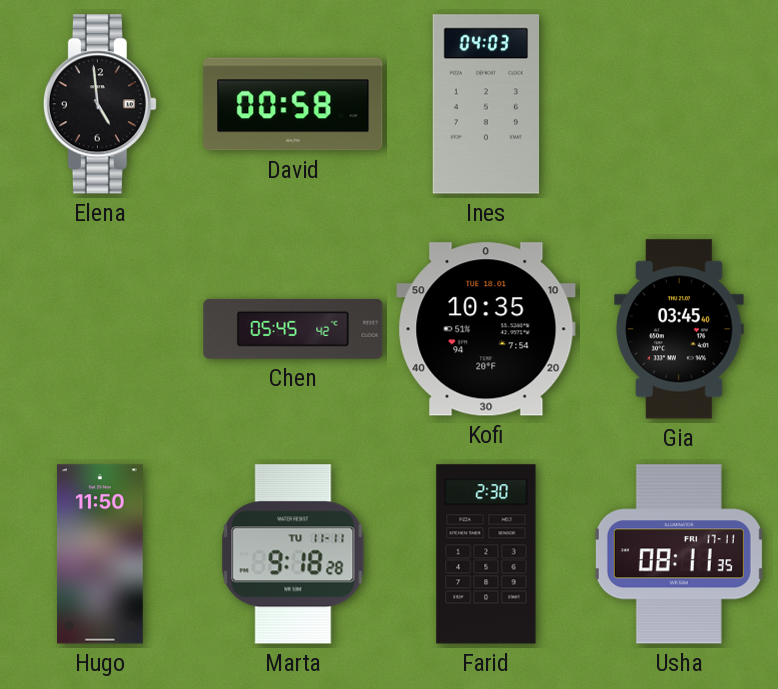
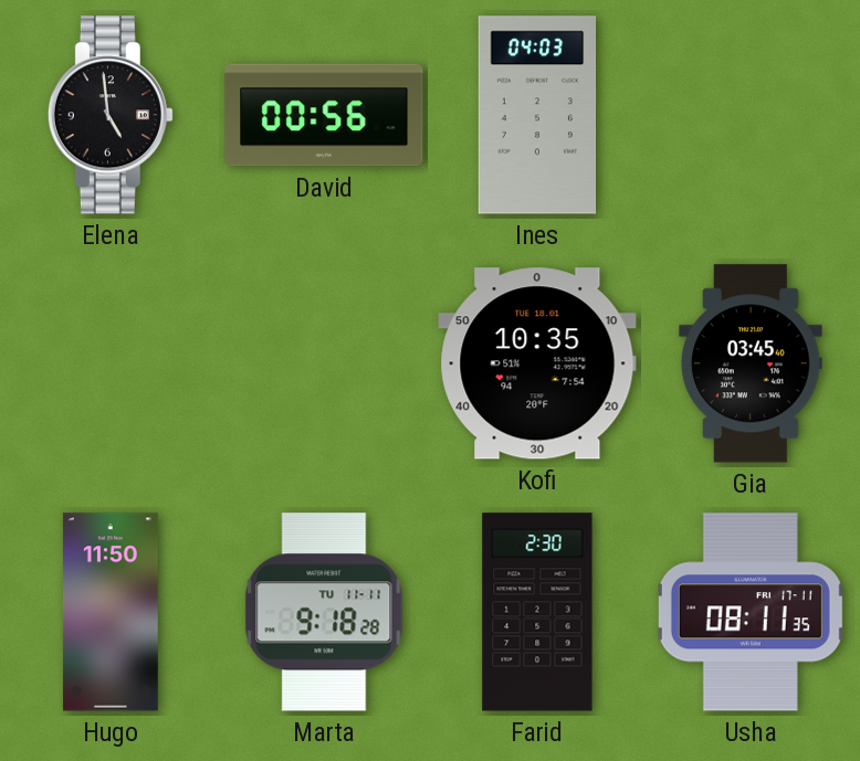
David: 00:58 -> 00:56
Chen: 05:45 -> none
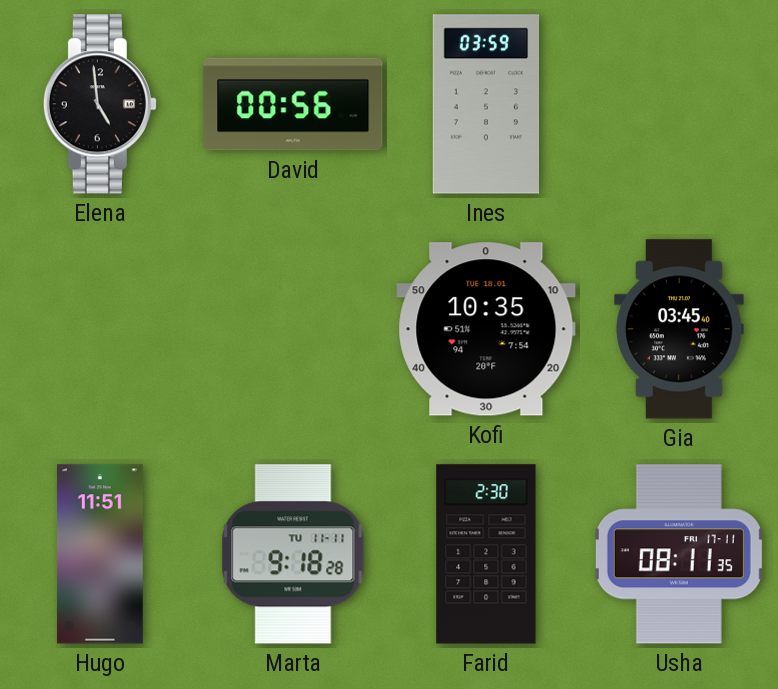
Ines: 04:03 -> 03:59
Hugo: 11:50 -> 11:51
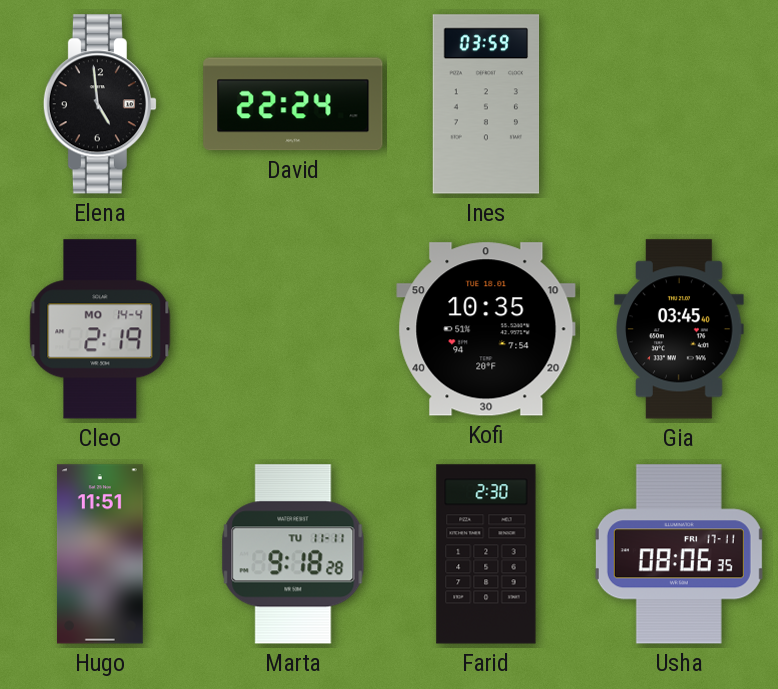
David: 00:56 -> 22:24
Cleo: none -> 2:19
Usha: 08:11 -> 08:06
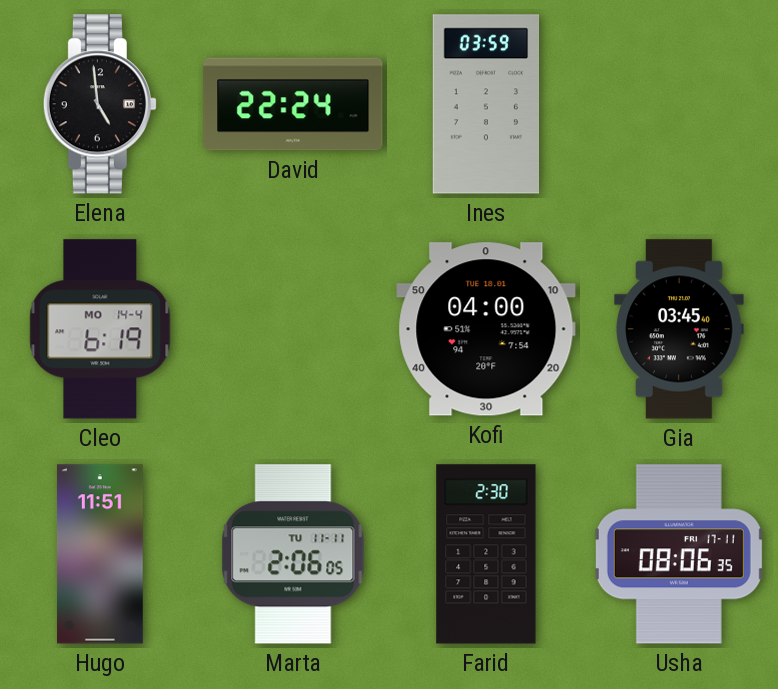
Cleo: 2:19 -> 6:19
Kofi: 10:35 -> 04:00
Marta: 9:18 -> 2:06
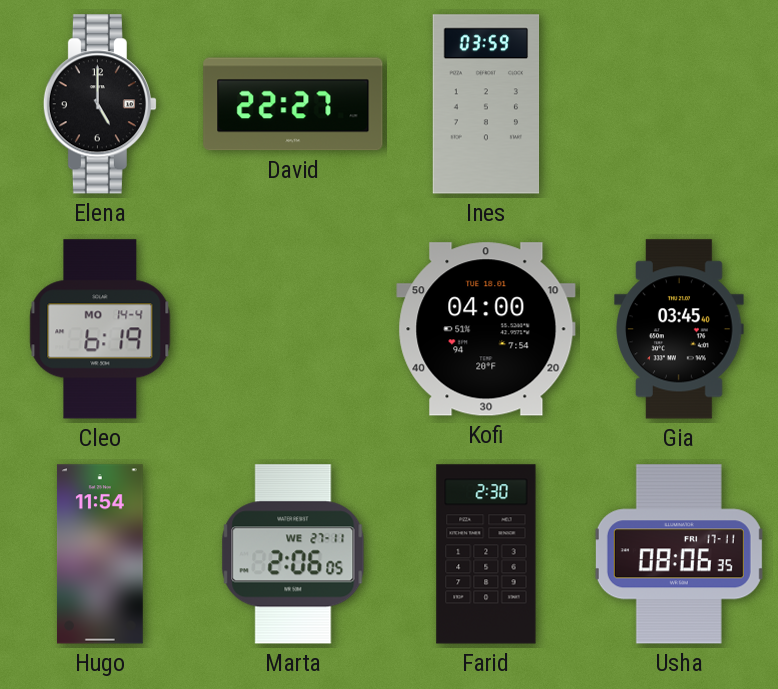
Elena: 4:59 -> 5:00
David: 22:24 -> 22:27
Hugo: 11:51 -> 11:54
Marta date: TU 11-11 -> WE 27-11
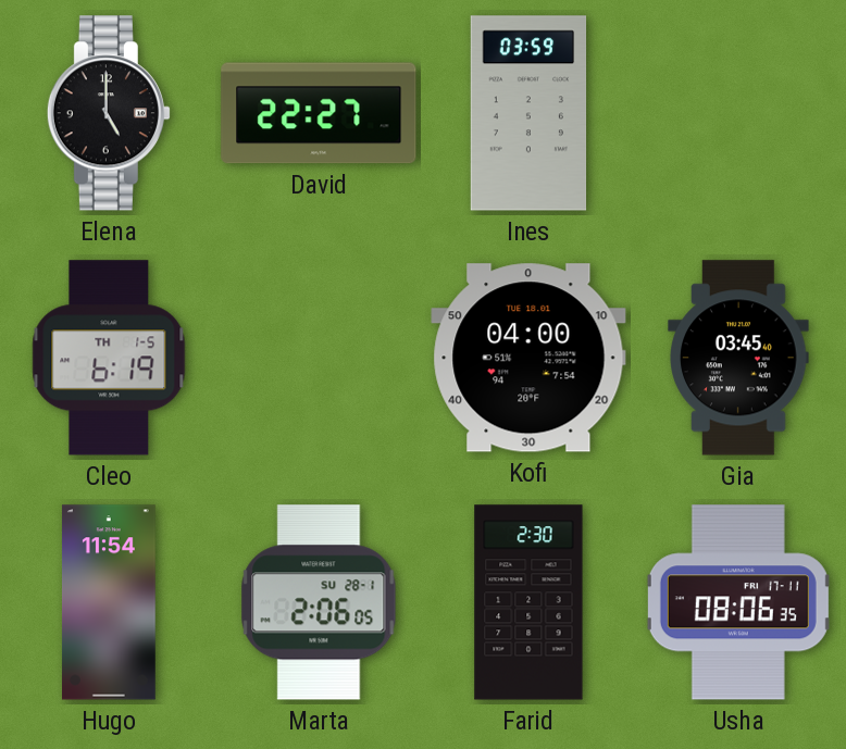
Cleo date: MO 14-4 -> TH 1-5
Marta date: WE 27-11 -> SU 28-1
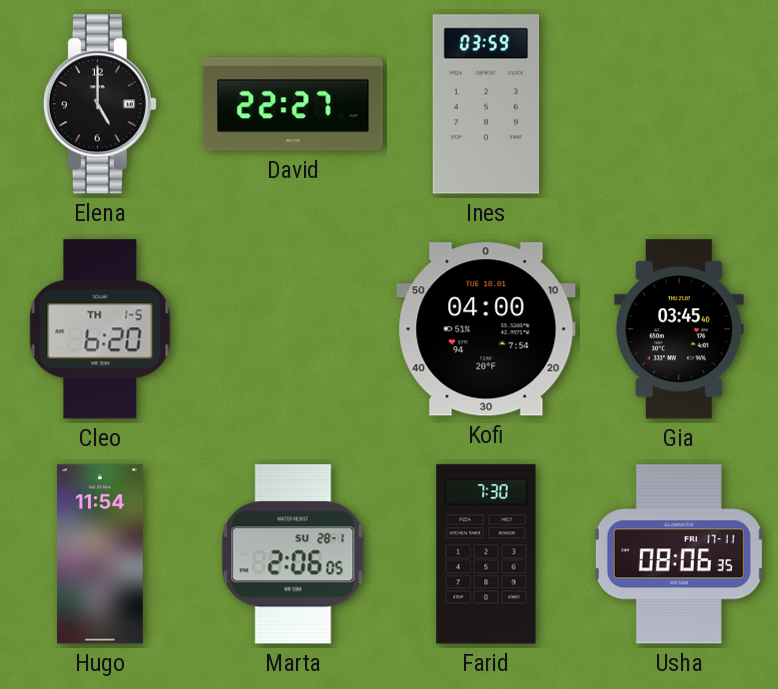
Cleo: 6:19 -> 6:20
Farid: 2:30 -> 7:30
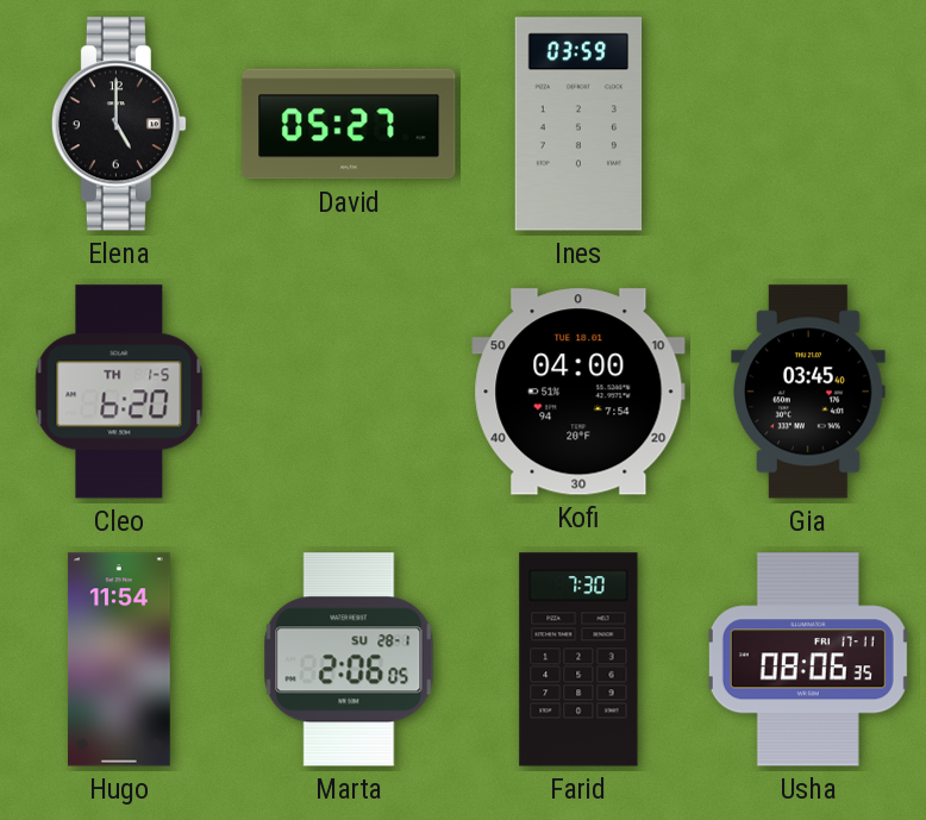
David: 22:27 -> 05:27
